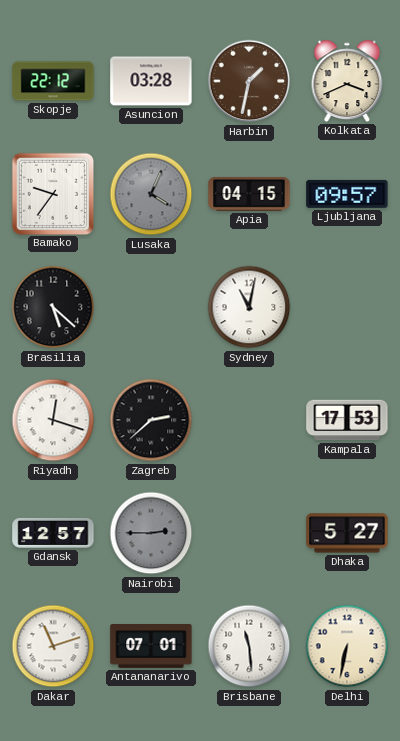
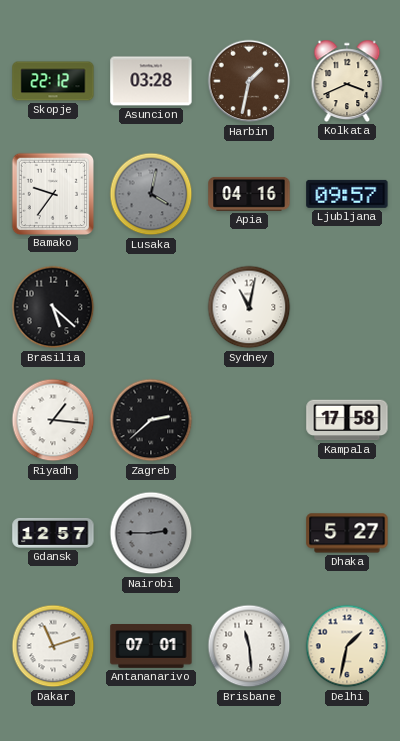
Lusaka: 4:04 -> 4:02
Apia: 04:15 -> 04:16
Riyadh: 12:18 -> 1:16
Kampala: 17:53 -> 17:58
Delhi: 6:32 -> 1:32
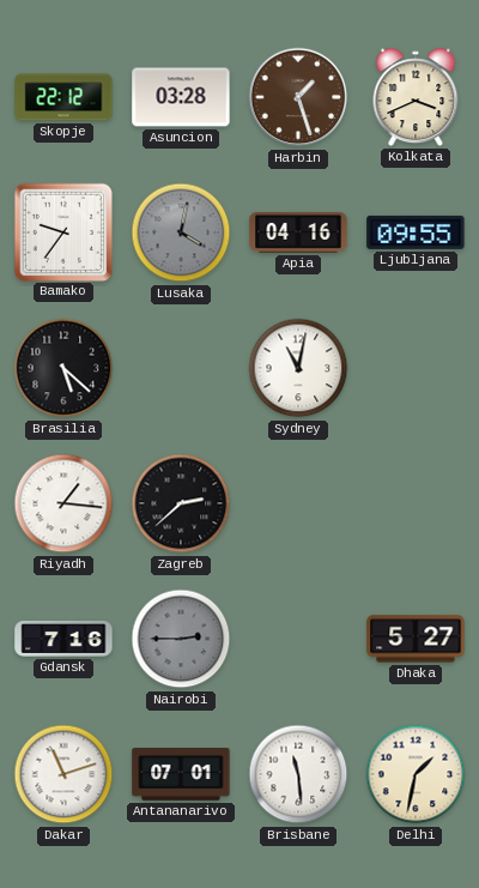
Harbin: 1:32 -> 1:27
Ljubljana: 09:57 -> 09:55
Kampala: 17:58 -> none
Gdansk: 12:57 -> 7:16
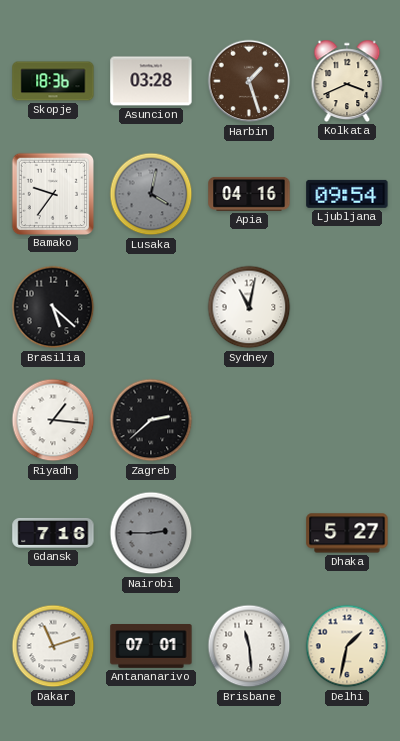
Skopje: 22:12 -> 18:36
Ljubljana: 09:55 -> 09:54
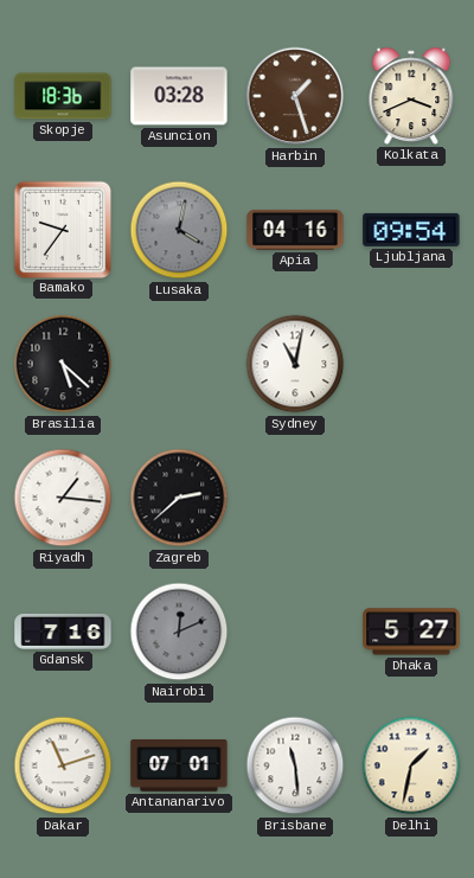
Nairobi: 2:45 -> 12:11
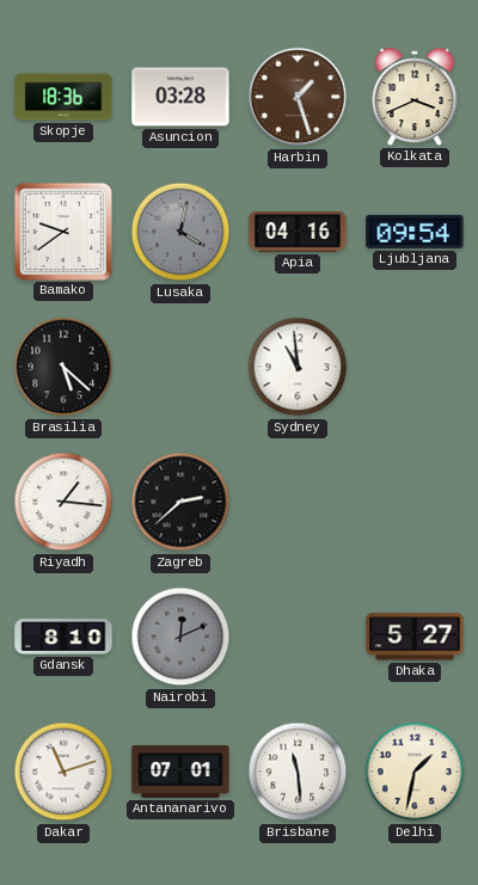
Bamako: 9:36 -> 9:39
Sydney: 11:02 -> 10:59
Gdansk: 7:16 -> 8:10
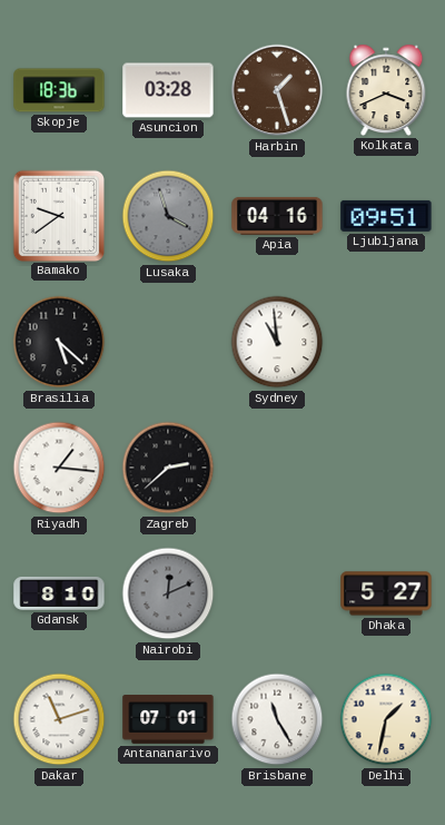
Lusaka: 4:02 -> 3:57
Ljubljana: 09:54 -> 09:51
Brisbane: 11:29 -> 11:25
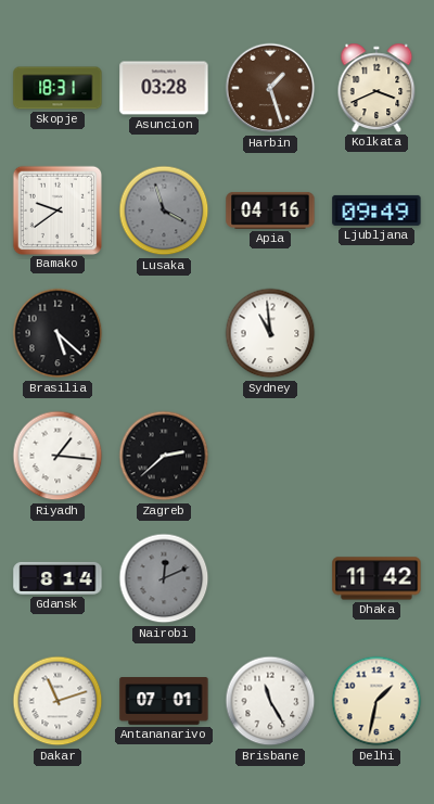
Skopje: 18:36 -> 18:31
Ljubljana: 09:51 -> 09:49
Gdansk: 8:10 -> 8:14
Dhaka: 5:27 -> 11:42
